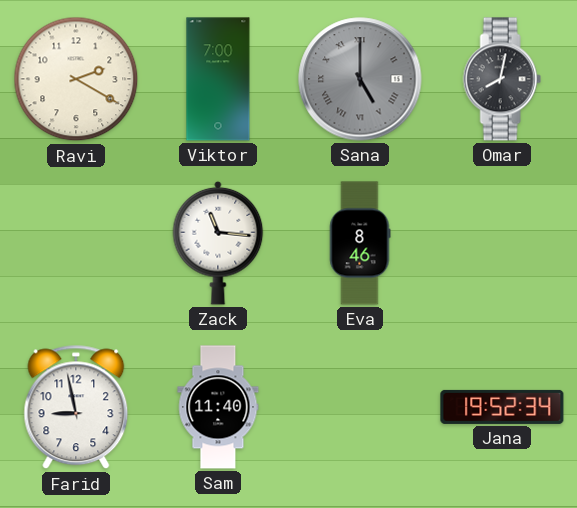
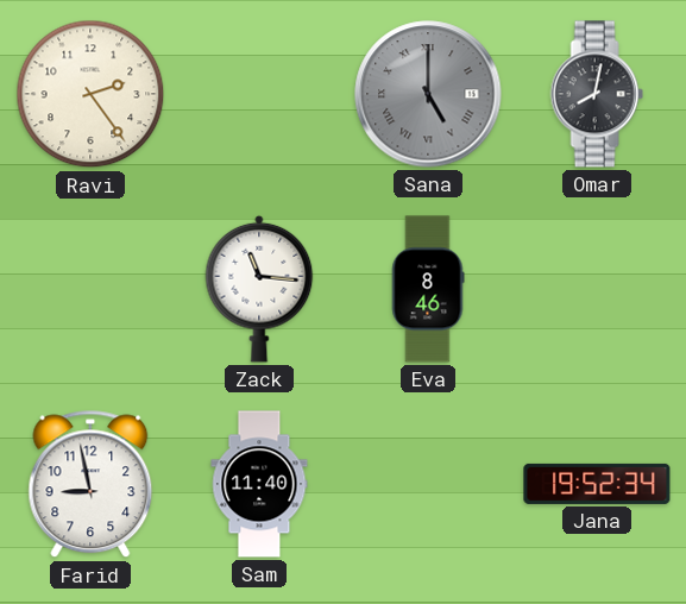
Ravi: 2:20 -> 2:24
Viktor: 7:00 -> none
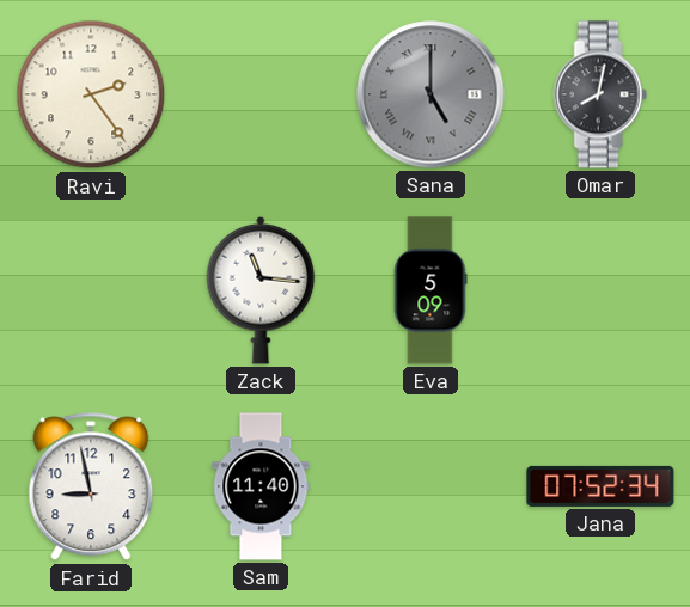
Eva: 8:46 -> 5:09
Jana: 19:52 -> 07:52
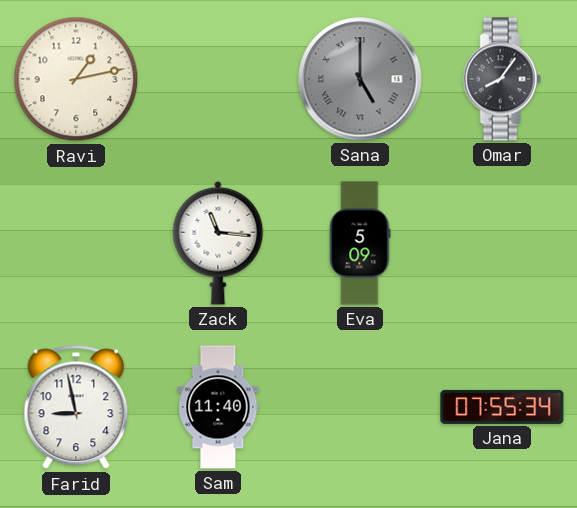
Ravi: 2:24 -> 1:13
Omar: 8:02 -> 8:06
Jana: 07:52 -> 07:55
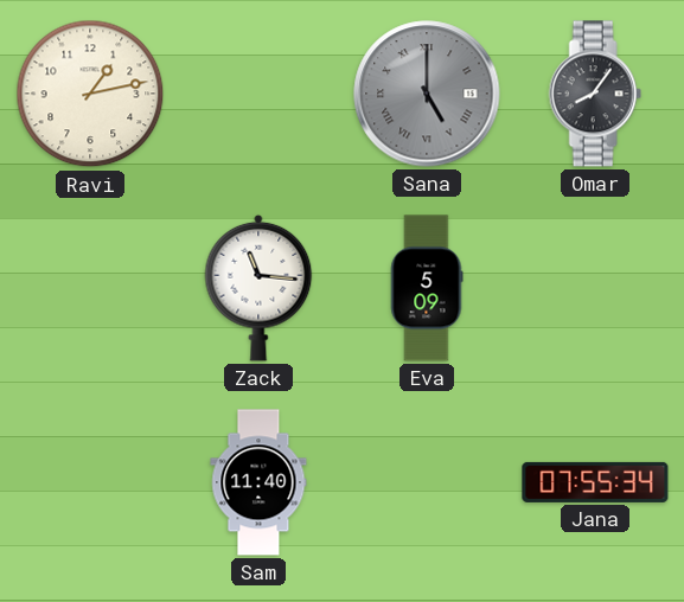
Farid: 8:58 -> none
